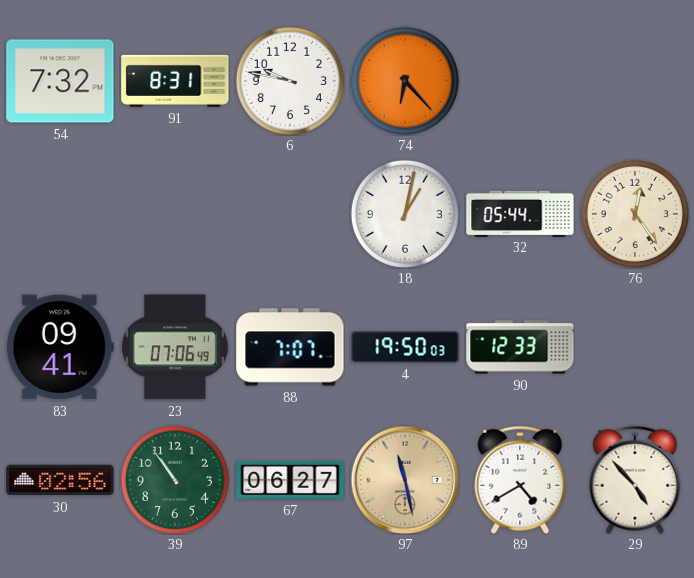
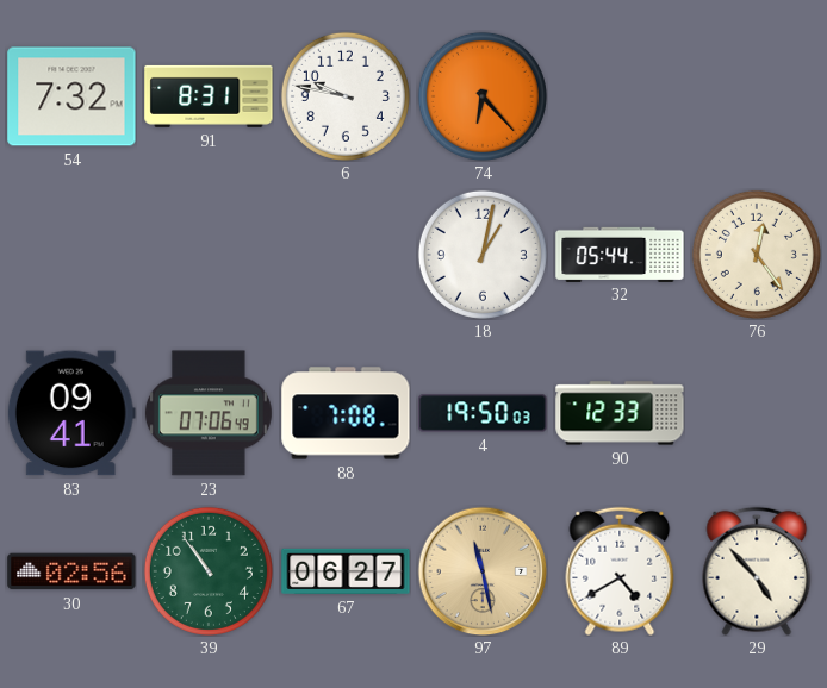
88: 7:07 -> 7:08
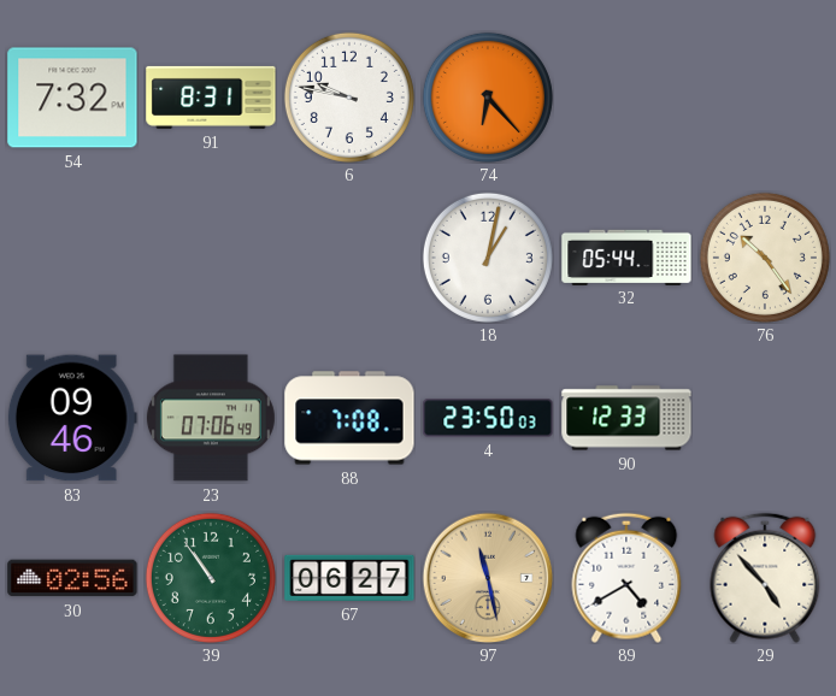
76: 12:24 -> 10:24
83: 09:41 -> 09:46
4: 19:50 -> 23:50
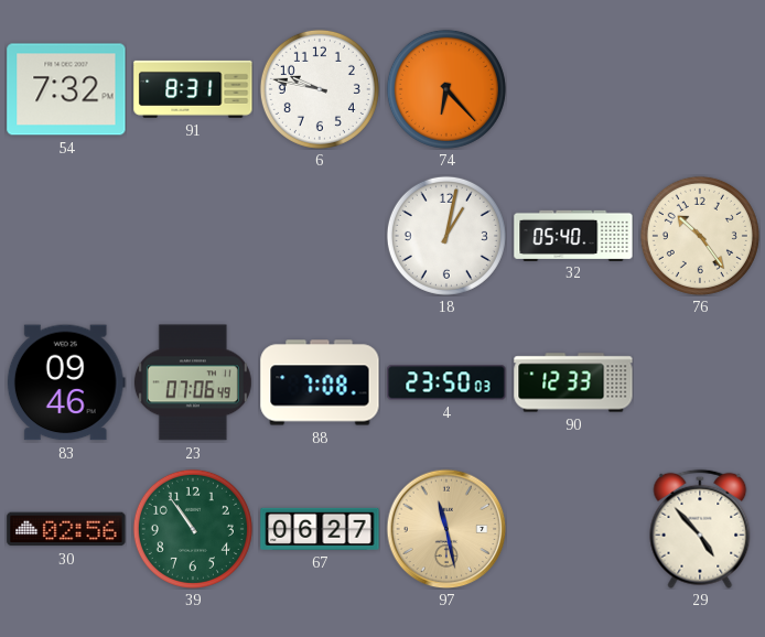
32: 05:44 -> 05:40
89: 4:40 -> none
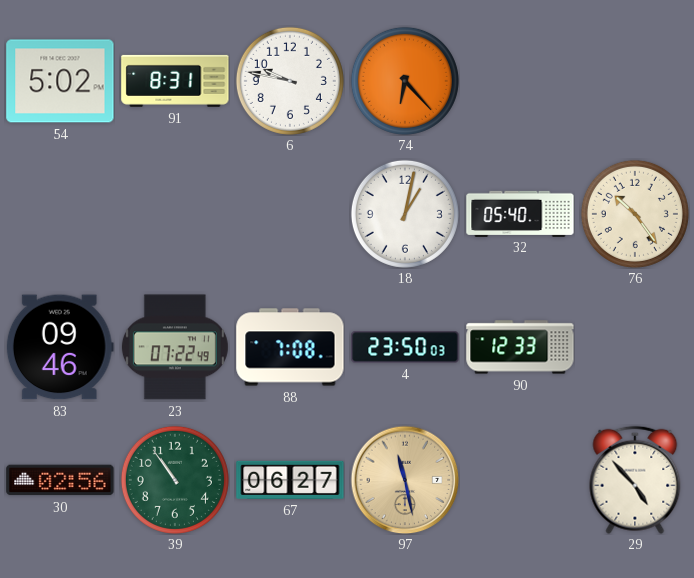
54: 7:32 -> 5:02
23: 07:06 -> 07:22
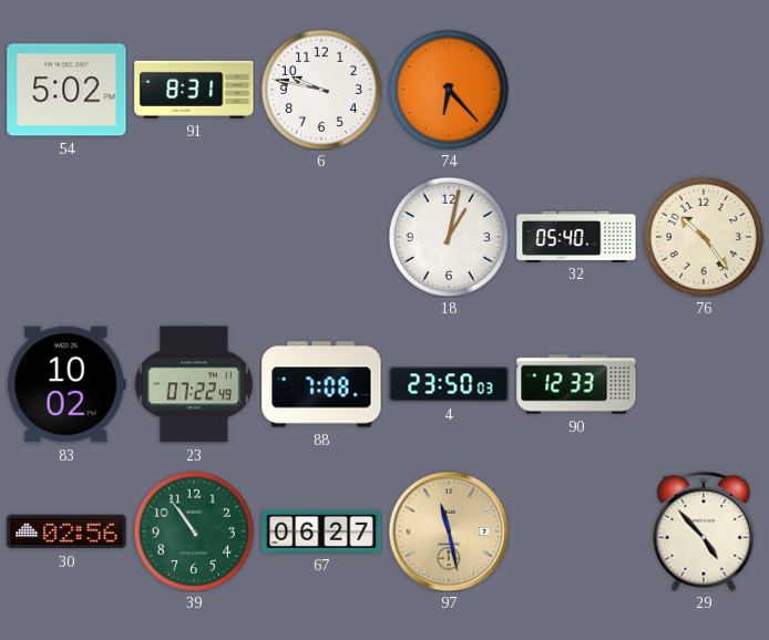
83: 09:46 -> 10:02
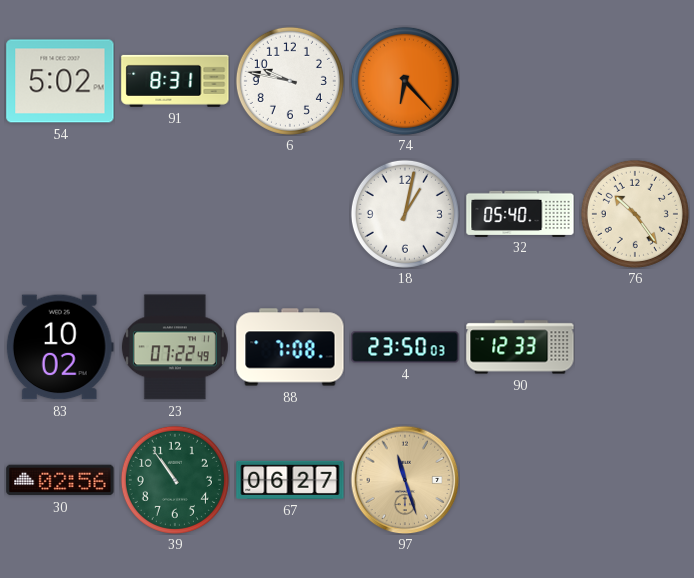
97: 11:28 -> 11:27
29: 4:53 -> none
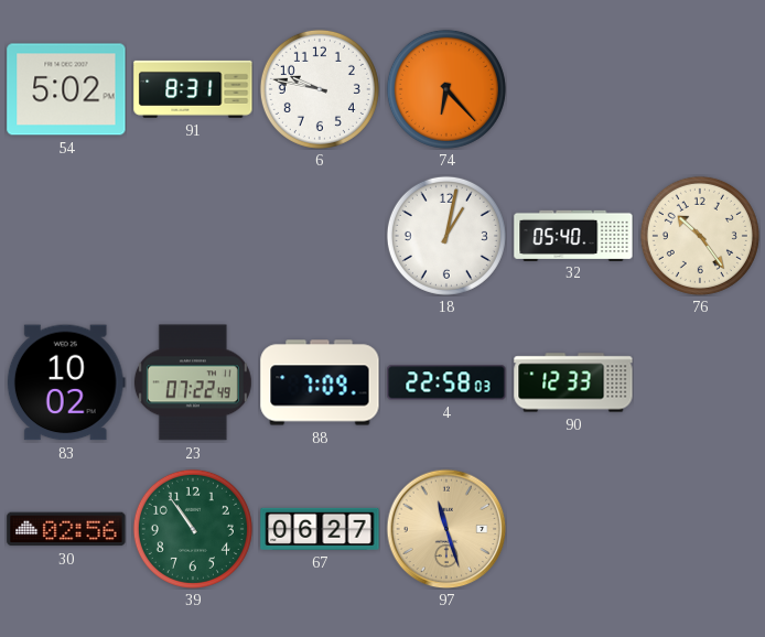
88: 7:08 -> 7:09
4: 23:50 -> 22:58
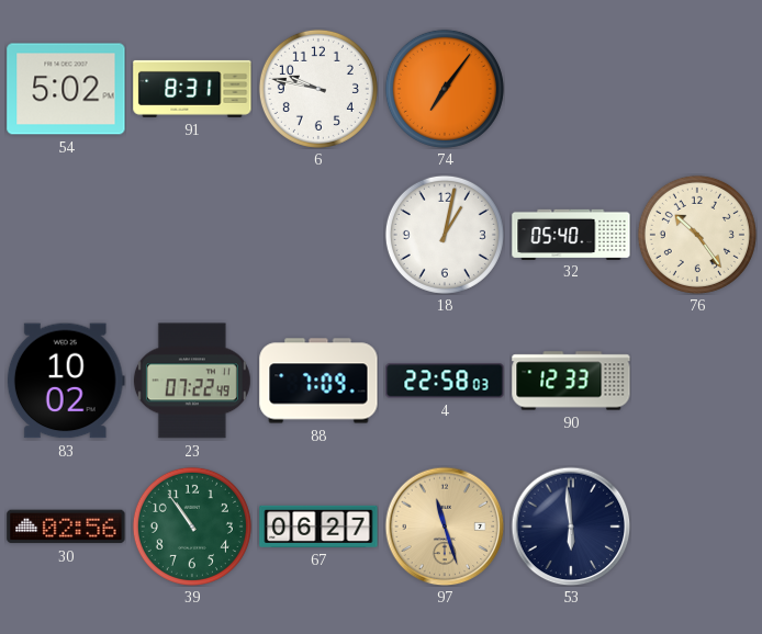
74: 6:23 -> 7:06
53: none -> 5:59
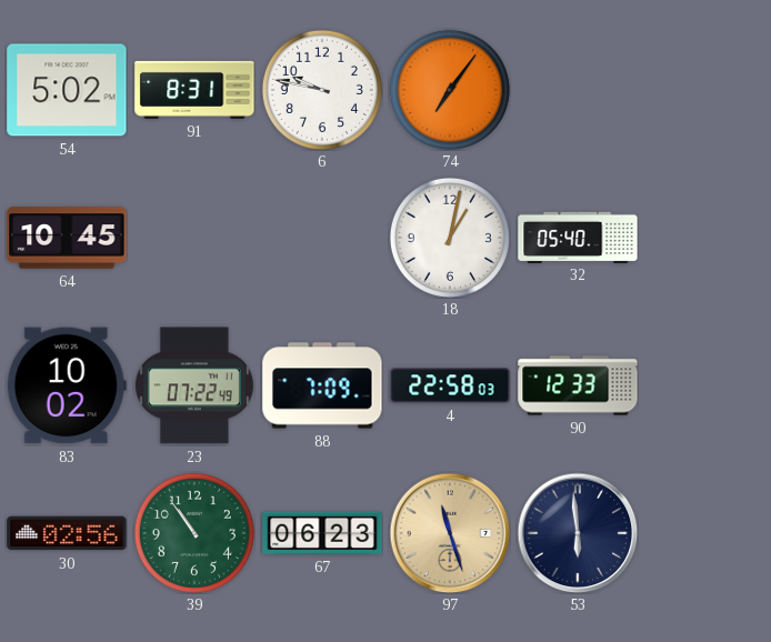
64: none -> 10:45
76: 10:24 -> none
67: 06:27 -> 06:23
